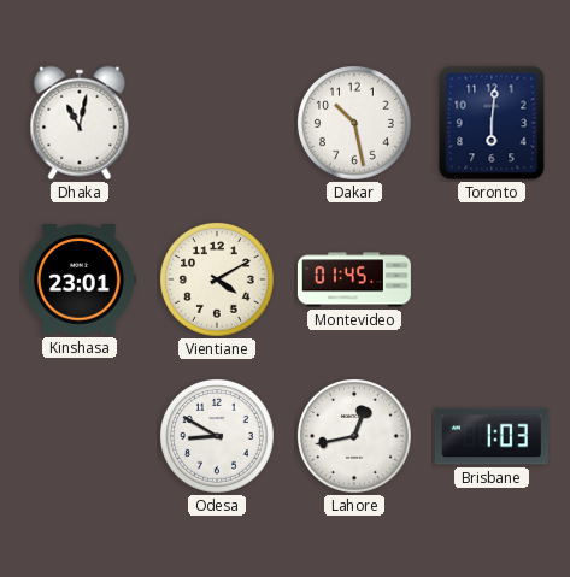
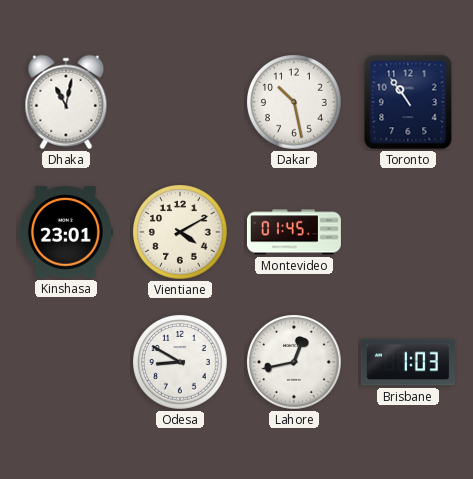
Toronto: 6:01 -> 10:54
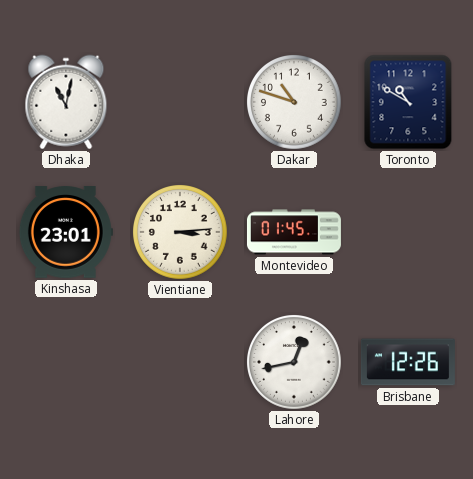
Dakar: 10:28 -> 10:48
Toronto: 10:54 -> 10:50
Vientiane: 4:10 -> 3:14
Odesa: 8:50 -> none
Brisbane: 1:03 -> 12:26
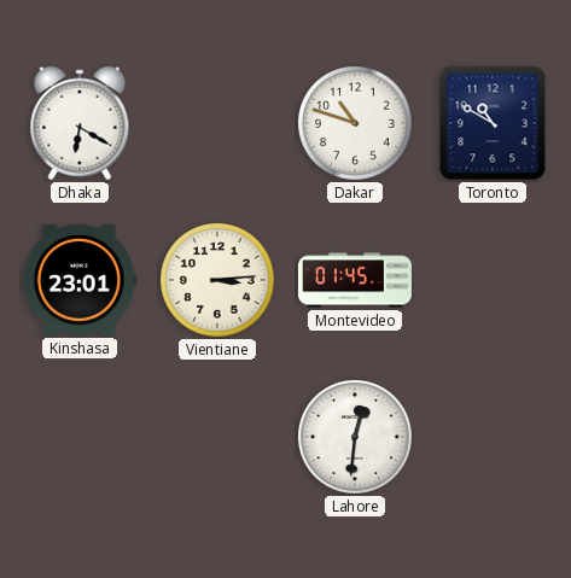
Dhaka: 11:02 -> 6:20
Lahore: 12:43 -> 12:31
Brisbane: 12:26 -> none
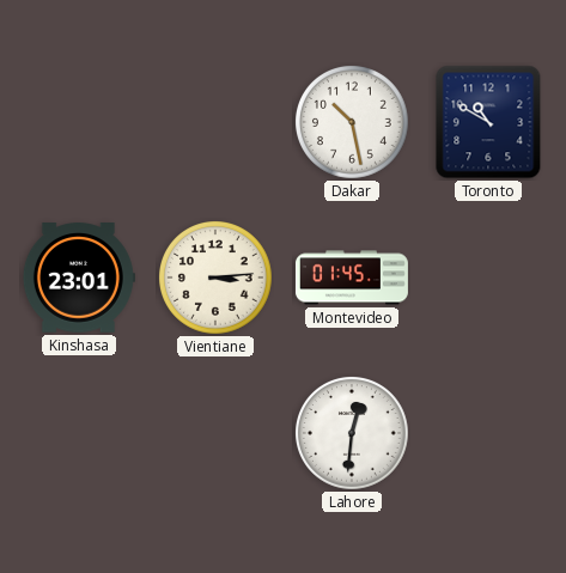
Dhaka: 6:20 -> none
Dakar: 10:48 -> 10:28
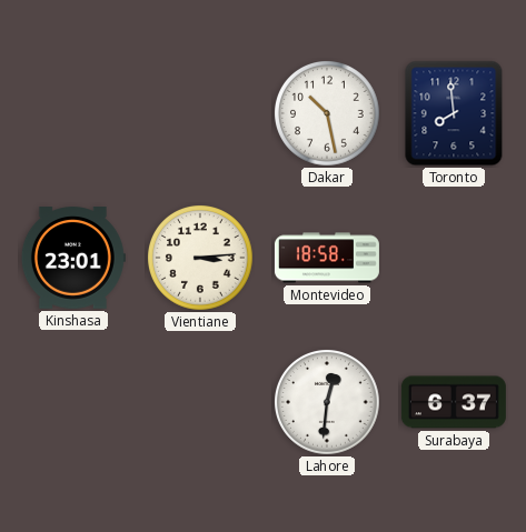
Toronto: 10:50 -> 7:59
Montevideo: 01:45 -> 18:58
Surabaya: none -> 6:37
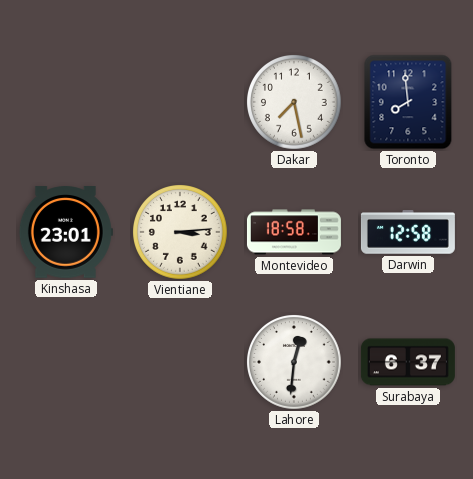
Dakar: 10:28 -> 7:28
Darwin: none -> 12:58
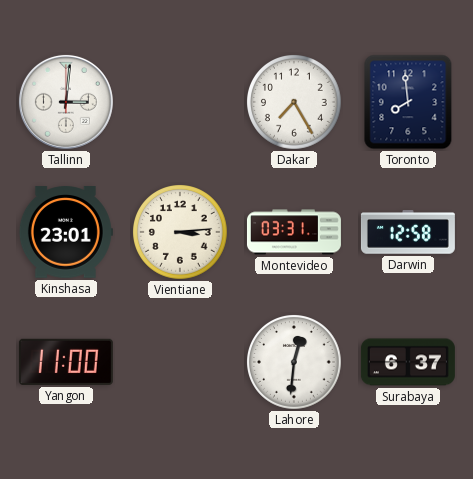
Tallinn: none -> 3:01
Dakar: 7:28 -> 7:25
Montevideo: 18:58 -> 03:31
Yangon: none -> 11:00
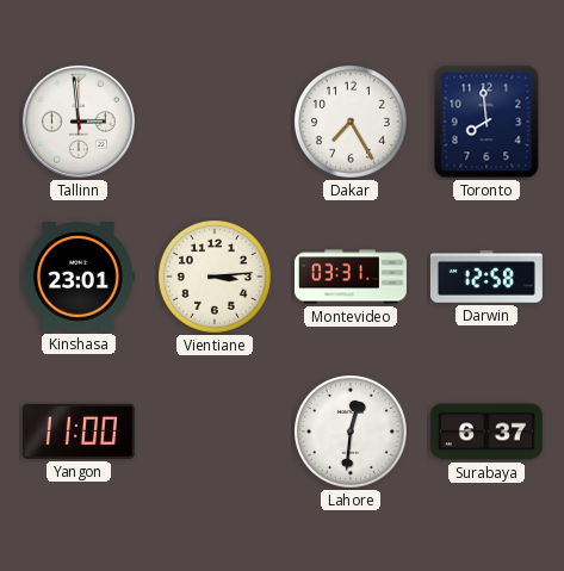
Tallinn: 3:01 -> 2:59
